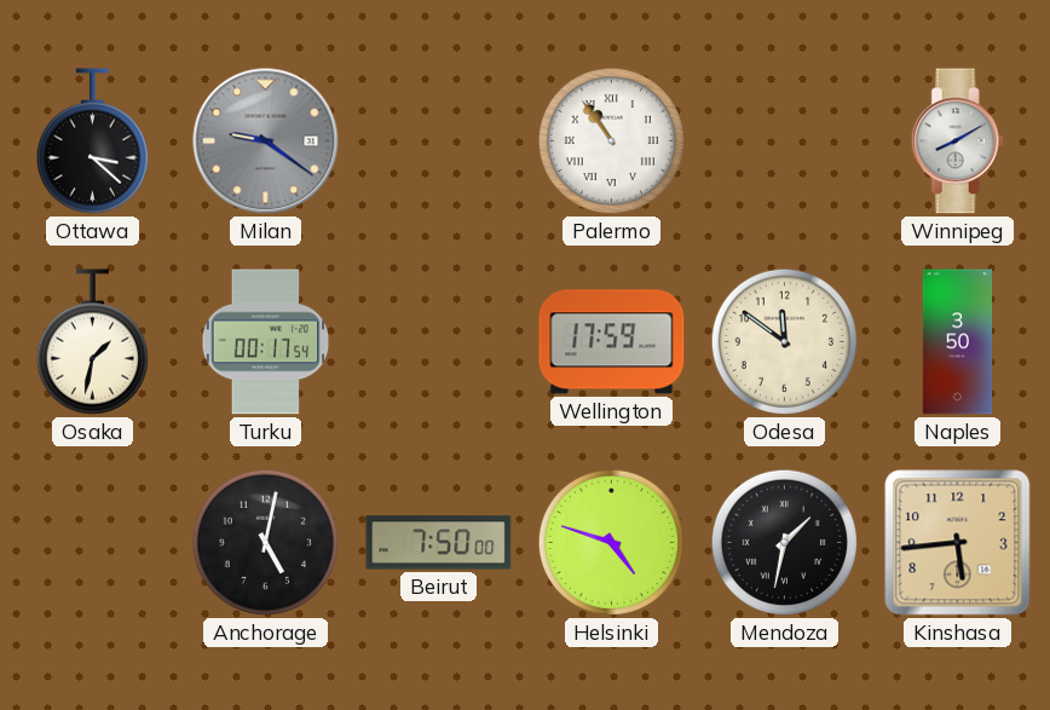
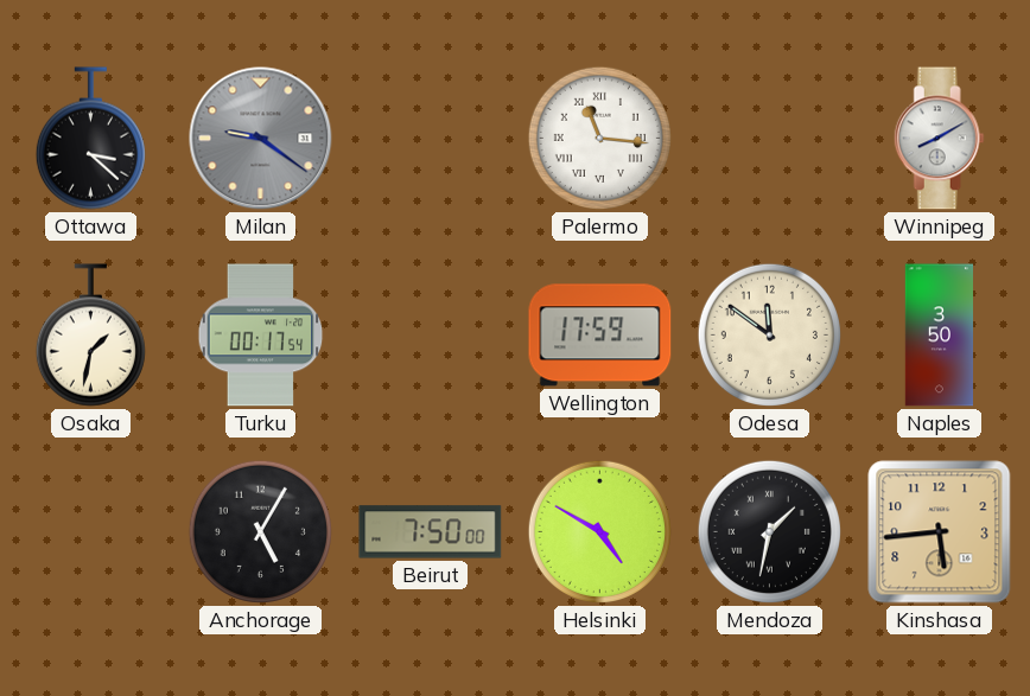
Palermo: 10:54 -> 11:16
Anchorage: 5:02 -> 5:05
Helsinki: 4:48 -> 4:50
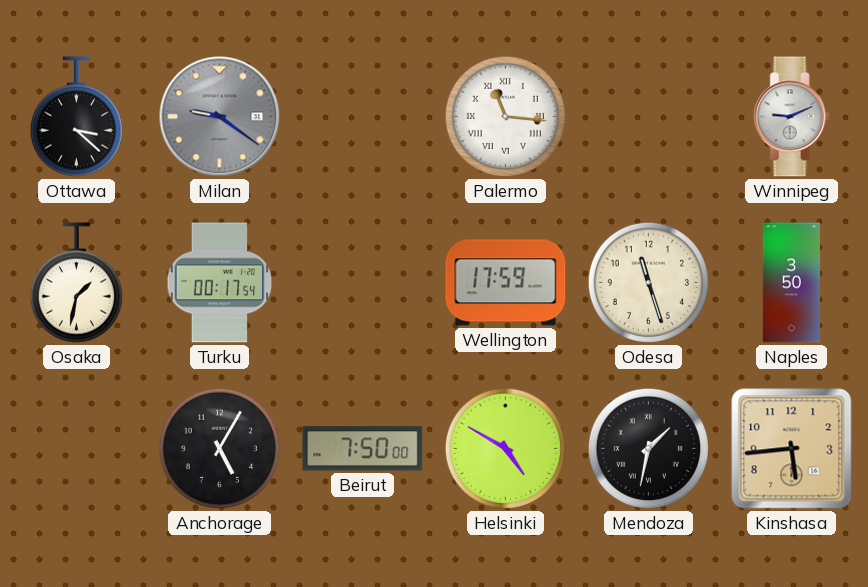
Winnipeg: 8:10 -> 9:11
Odesa: 11:51 -> 11:27
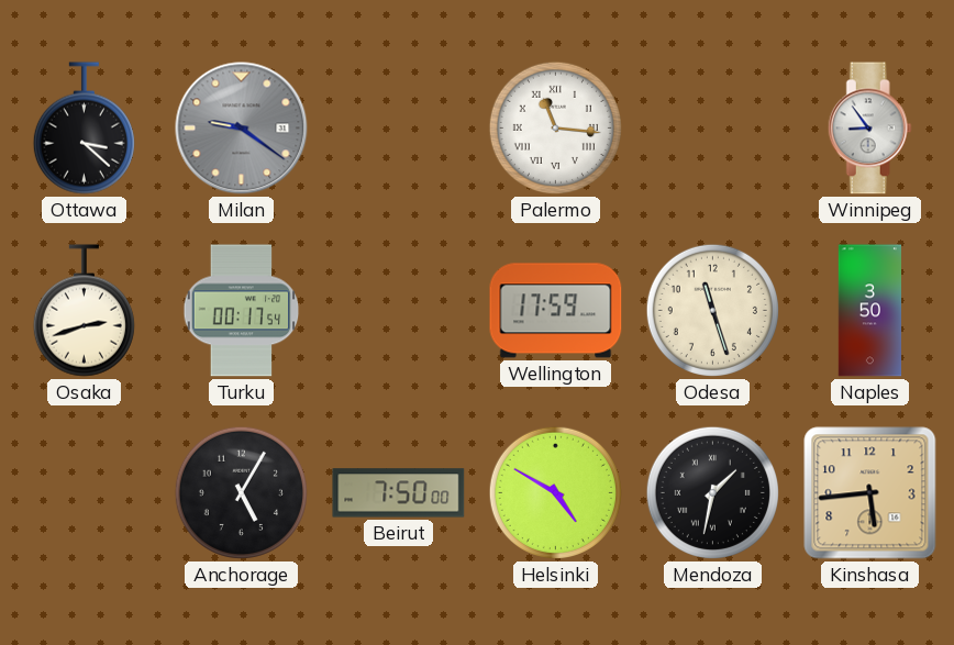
Winnipeg: 9:11 -> 8:54
Osaka: 1:32 -> 2:42
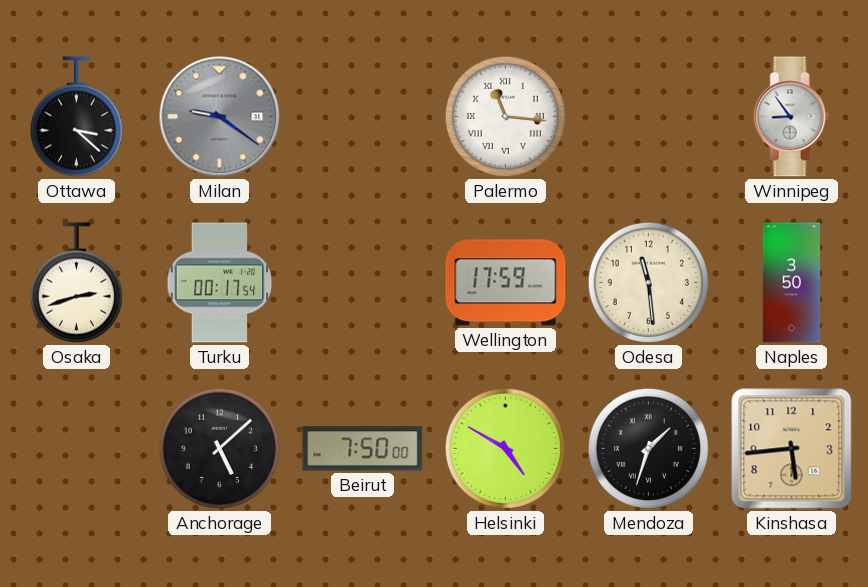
Odesa: 11:27 -> 11:29
Anchorage: 5:05 -> 5:08
Mendoza: 1:32 -> 1:33
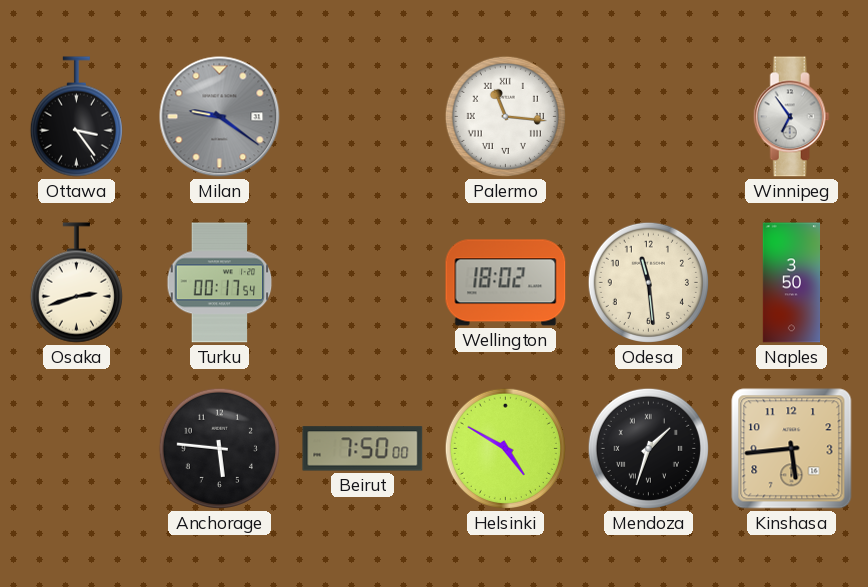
Ottawa: 3:22 -> 3:24
Winnipeg: 8:54 -> 6:54
Wellington: 17:59 -> 18:02
Anchorage: 5:08 -> 5:46
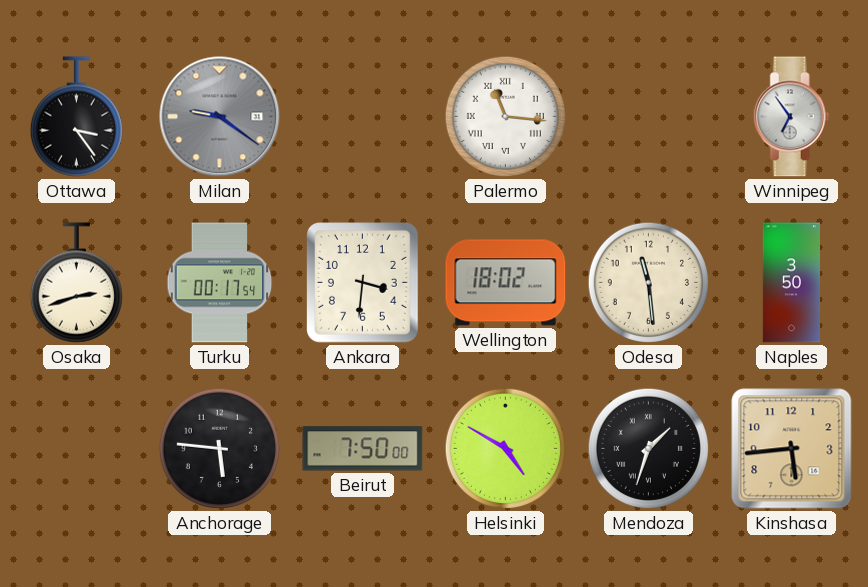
Ankara: none -> 3:31
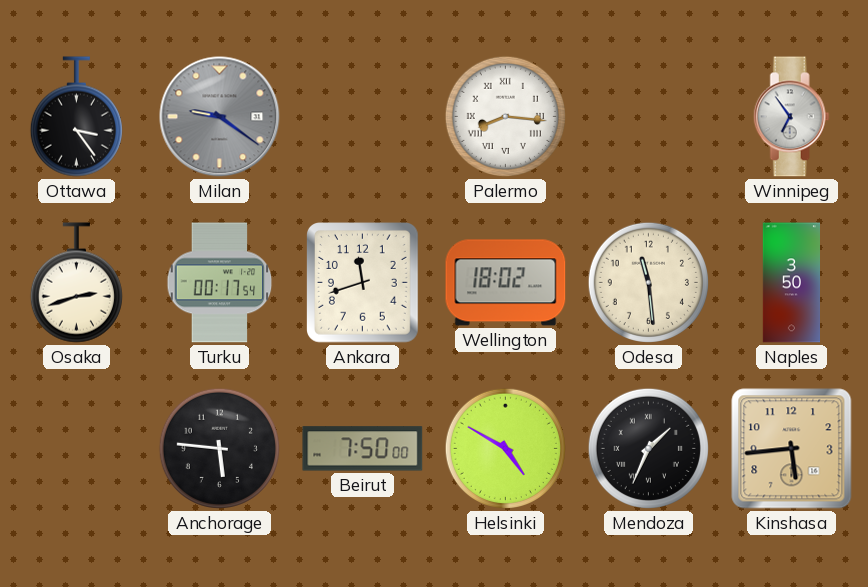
Palermo: 11:16 -> 8:16
Ankara: 3:31 -> 11:42
Mendoza: 1:33 -> 1:34
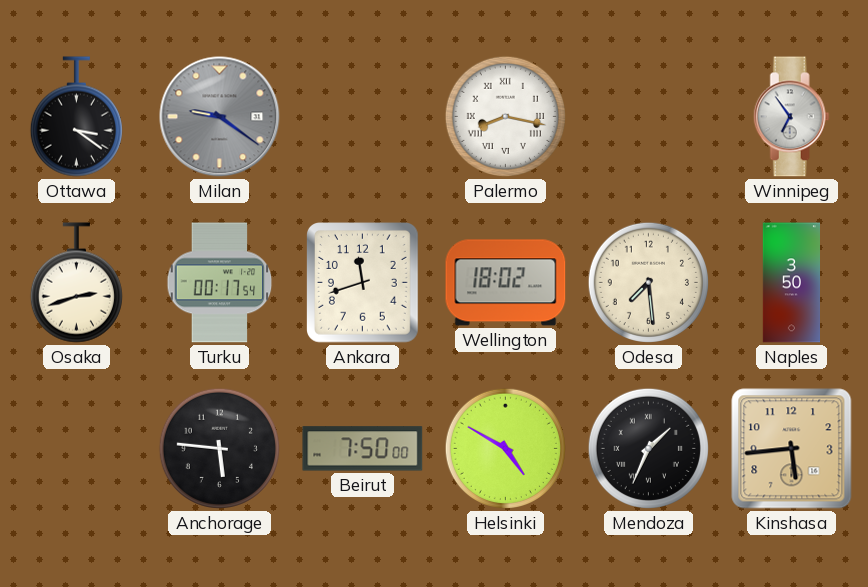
Ottawa: 3:24 -> 3:21
Palermo: 8:16 -> 8:17
Odesa: 11:29 -> 7:29
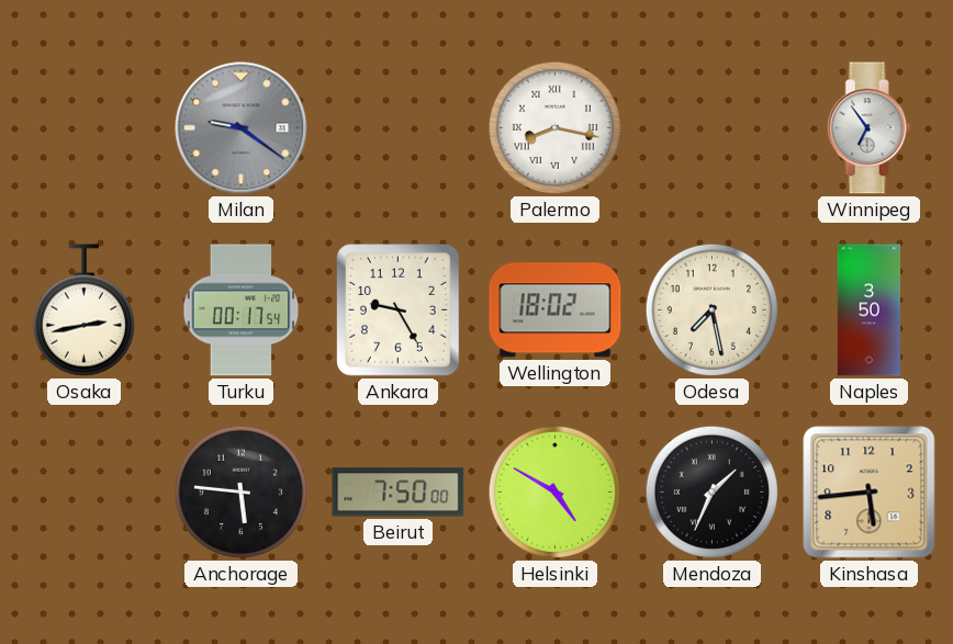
Ottawa: 3:21 -> none
Osaka: 2:42 -> 2:43
Ankara: 11:42 -> 9:25
Odesa: 7:29 -> 7:28
